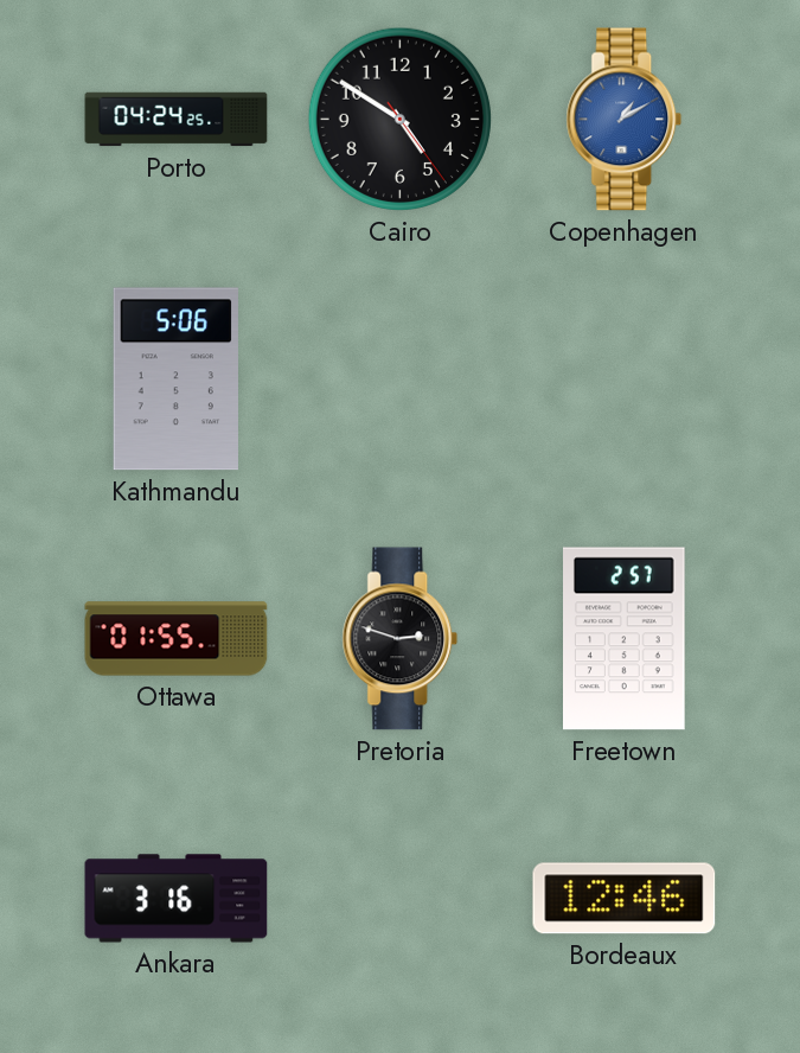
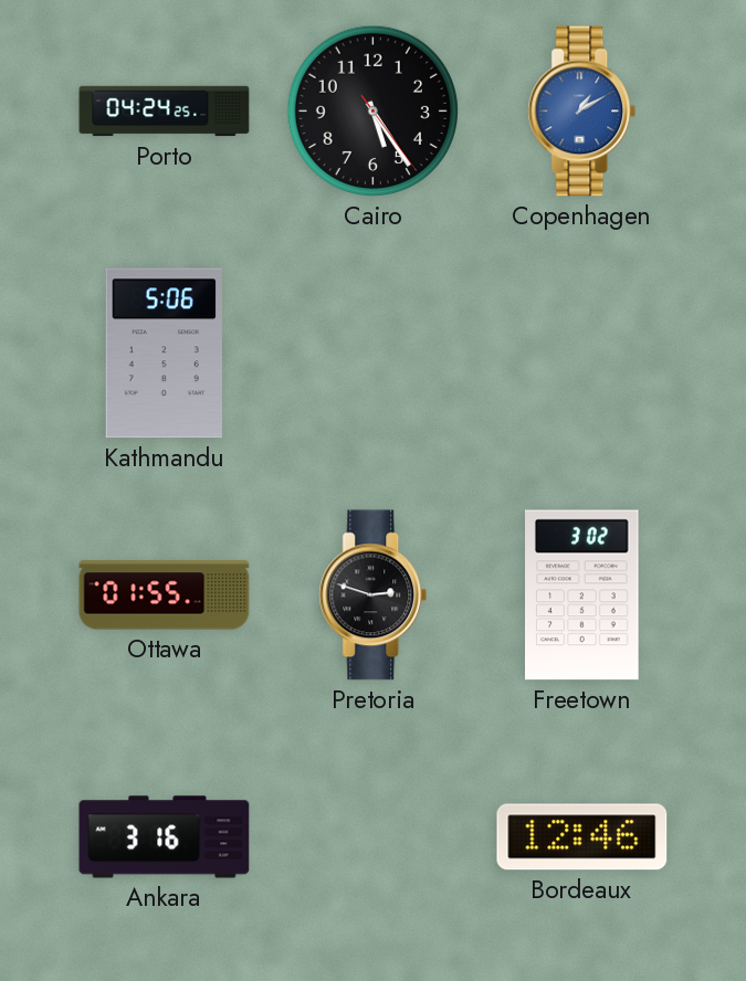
Cairo: 4:50 -> 5:24
Freetown: 2:57 -> 3:02
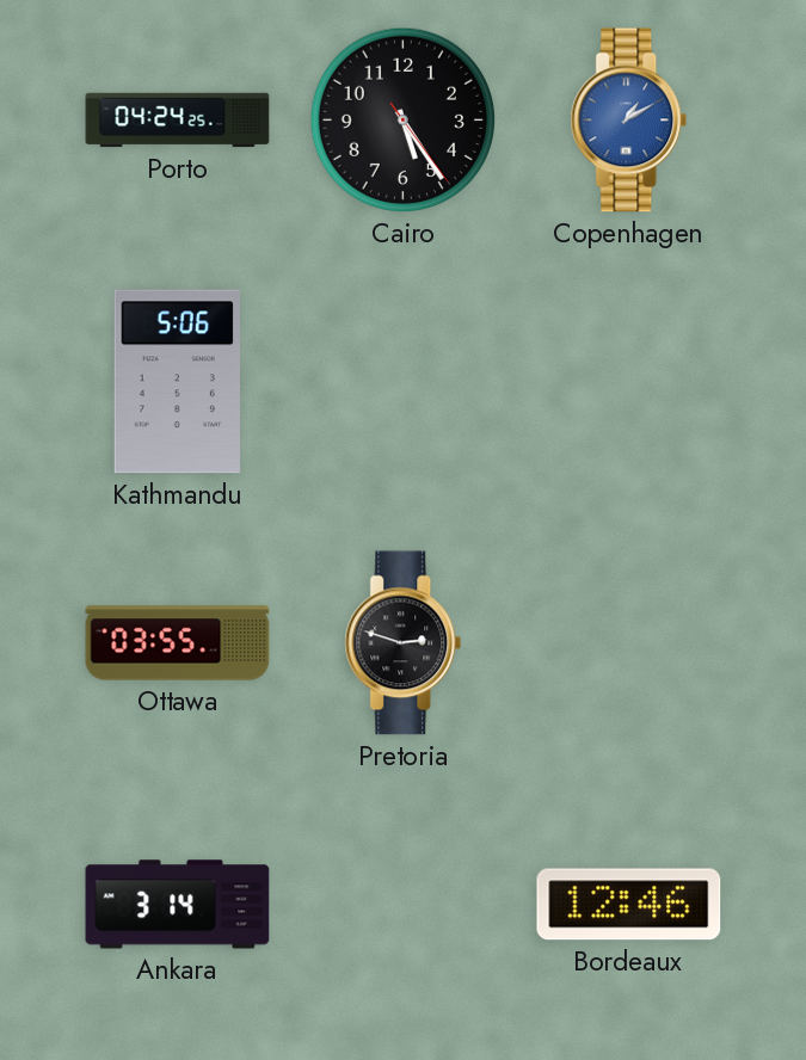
Ottawa: 01:55 -> 03:55
Freetown: 3:02 -> none
Ankara: 3:16 -> 3:14
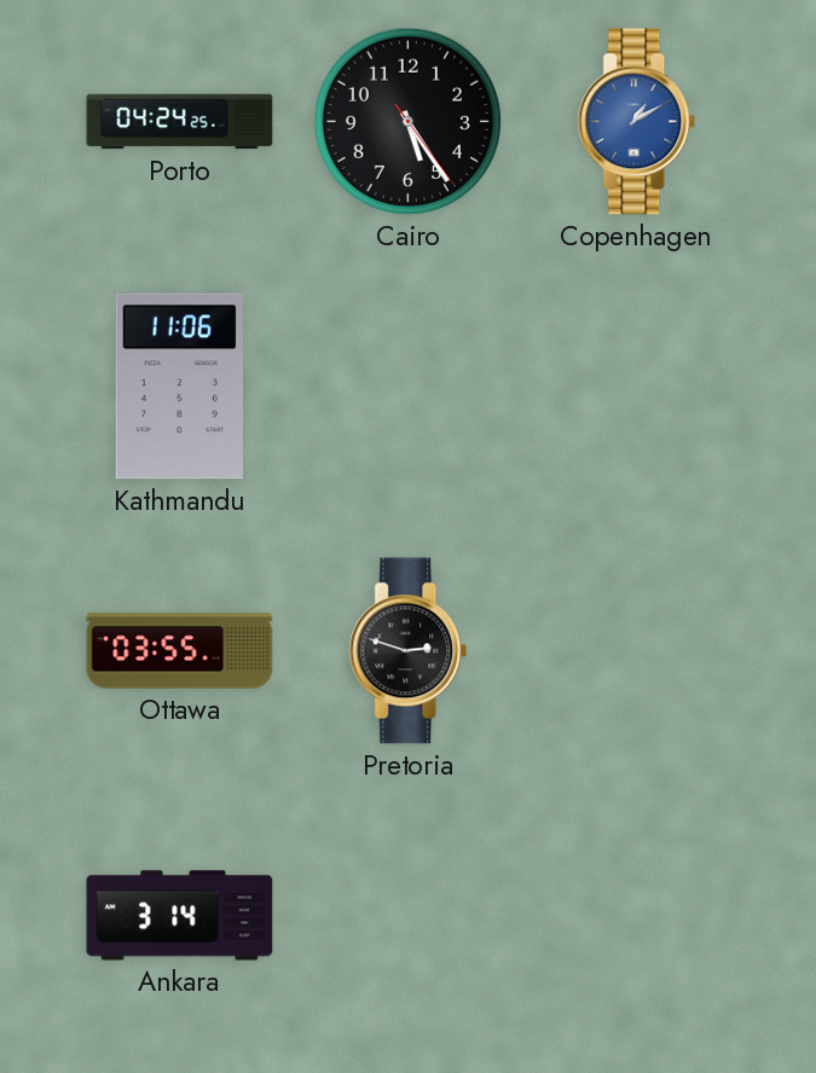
Kathmandu: 5:06 -> 11:06
Bordeaux: 12:46 -> none
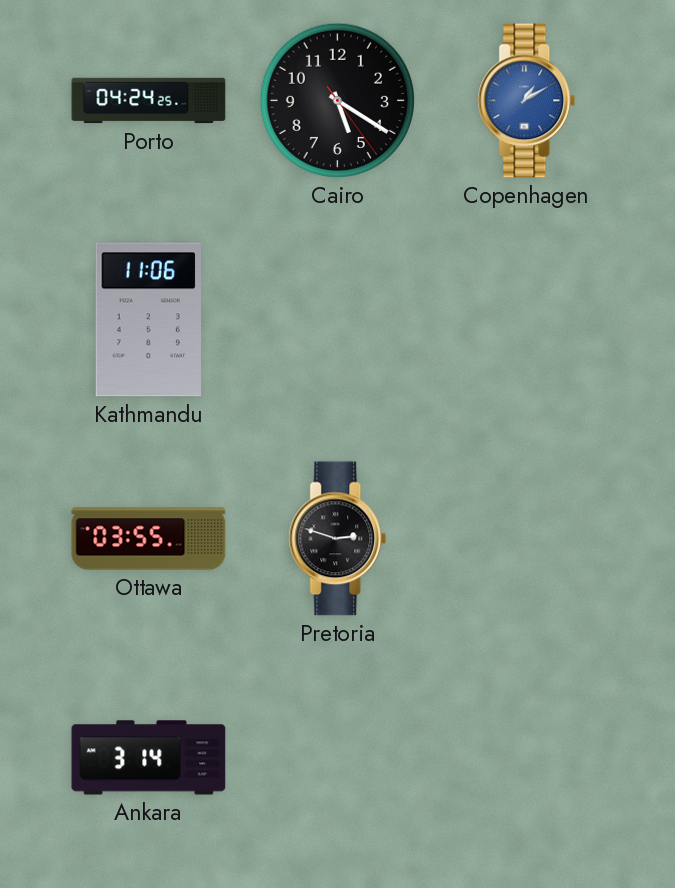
Cairo: 5:24 -> 5:20
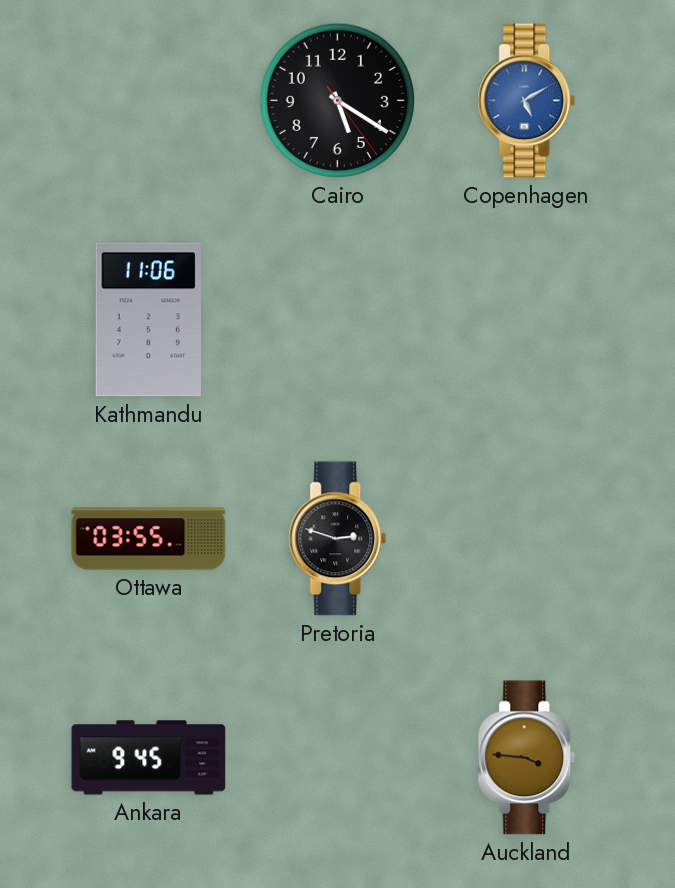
Porto: 04:24 -> none
Copenhagen: 1:10 -> 5:10
Ankara: 3:14 -> 9:45
Auckland: none -> 3:46
